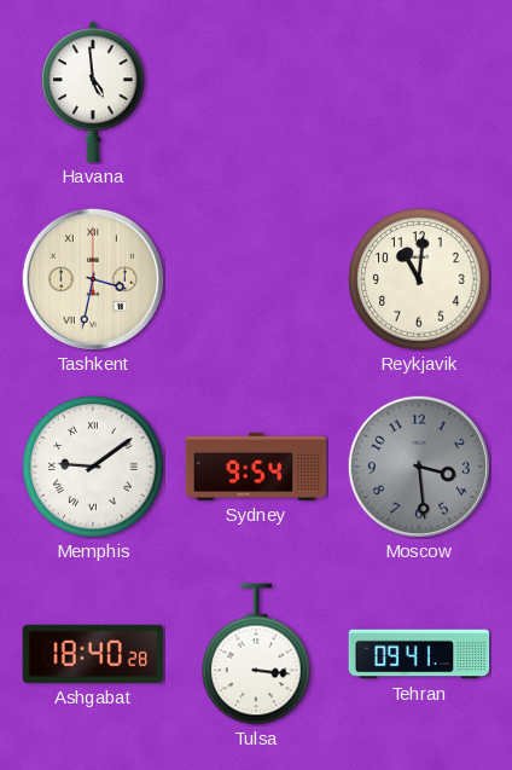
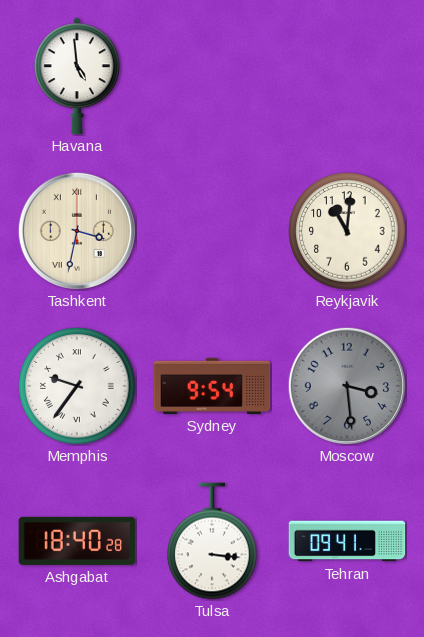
Memphis: 9:09 -> 9:36
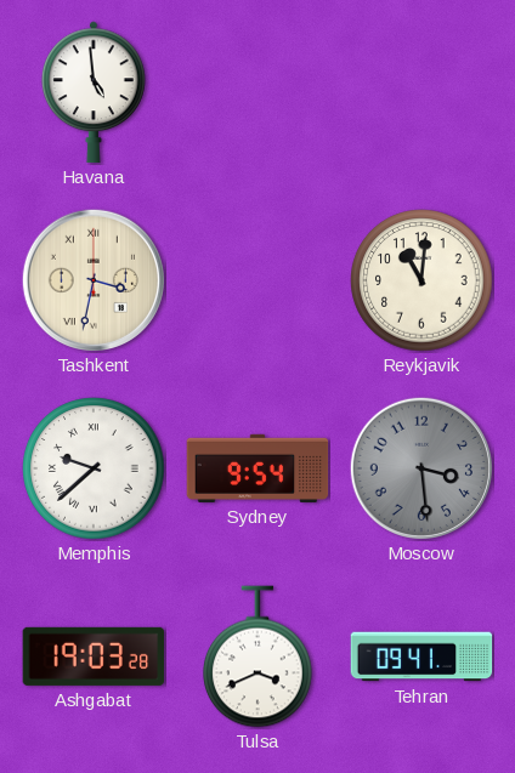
Memphis: 9:36 -> 9:38
Ashgabat: 18:40 -> 19:03
Tulsa: 3:16 -> 3:41
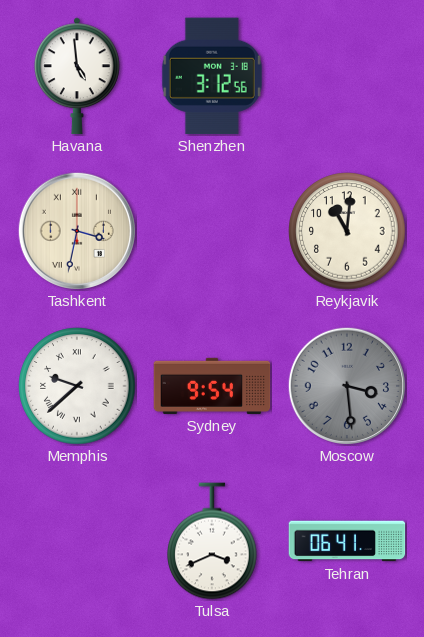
Shenzhen: none -> 3:12
Ashgabat: 19:03 -> none
Tehran: 09:41 -> 06:41
